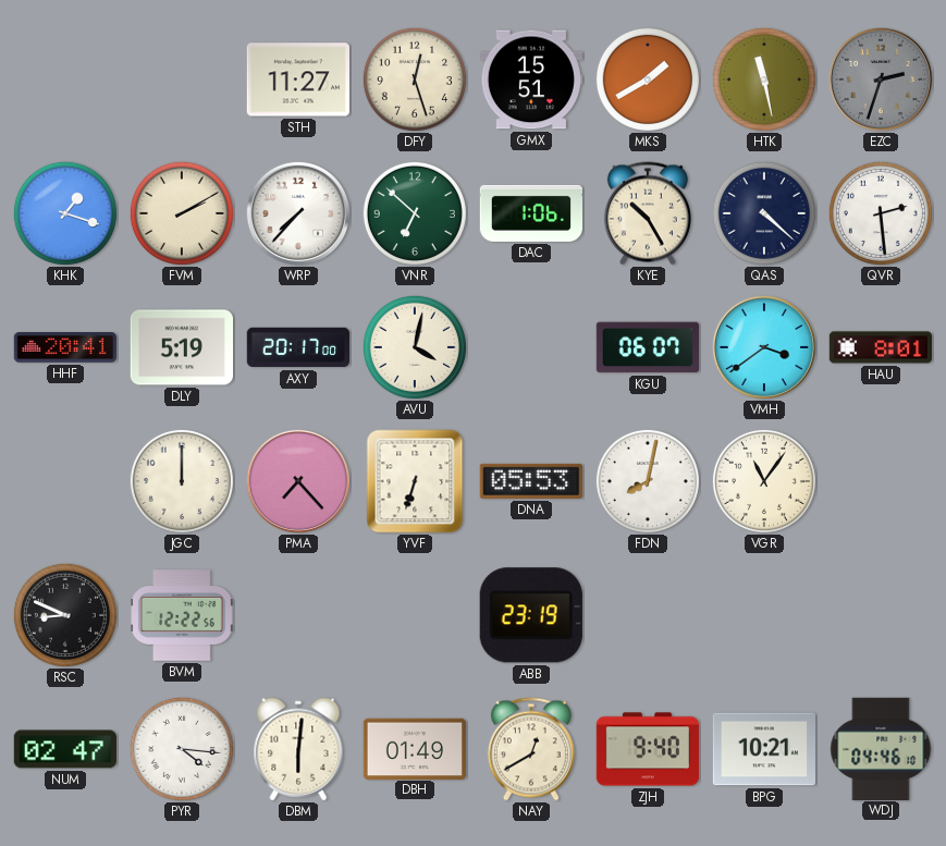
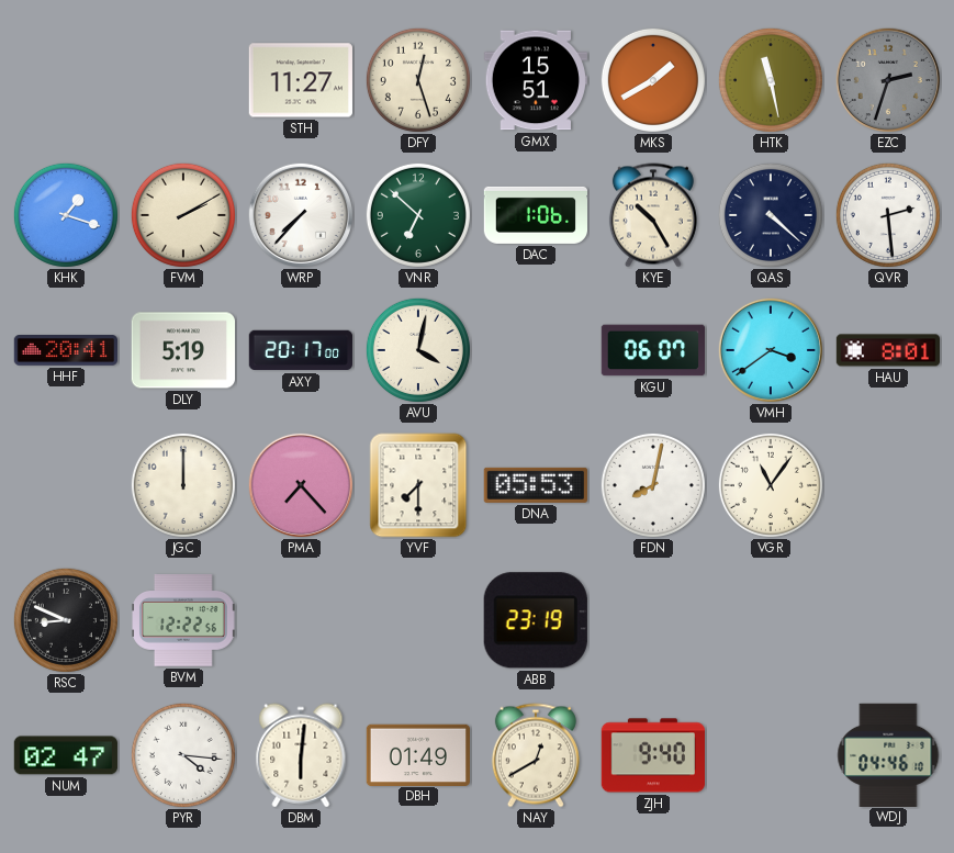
YVF: 6:33 -> 7:30
BPG: 10:21 -> none
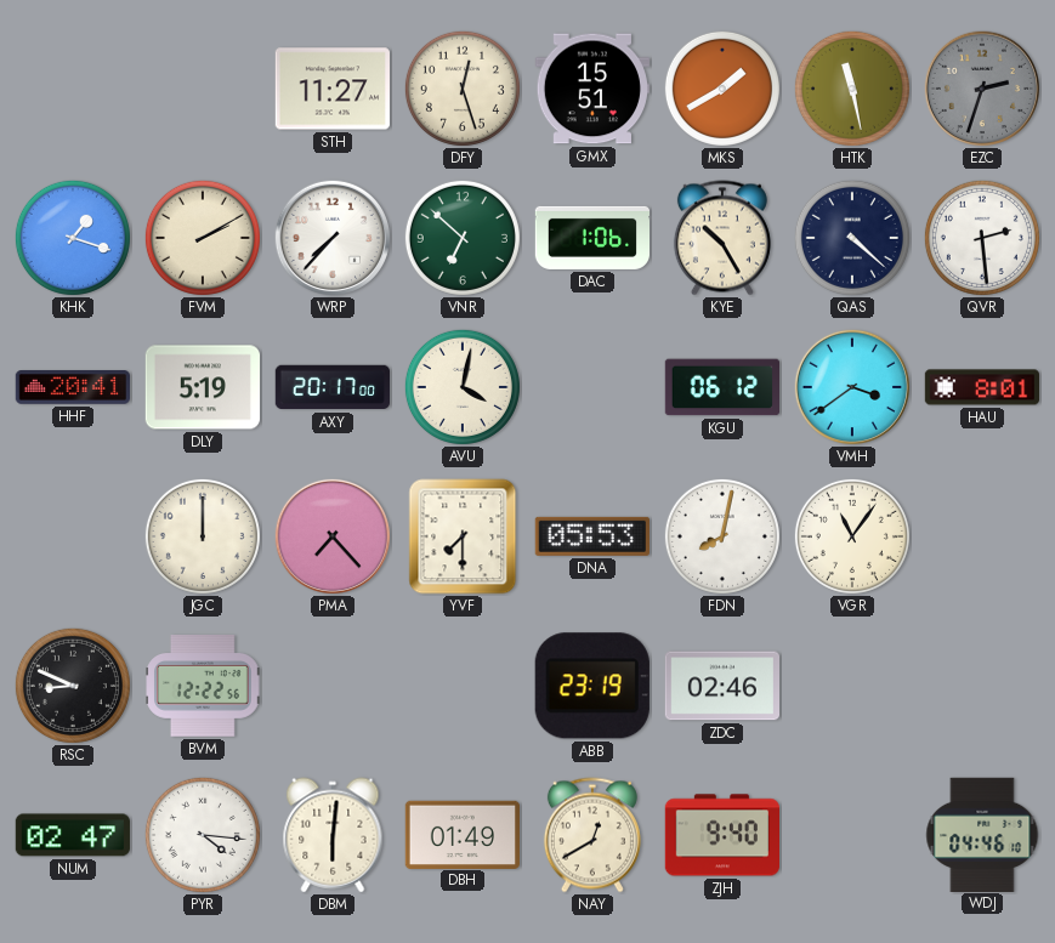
KGU: 06:07 -> 06:12
ZDC: none -> 02:46
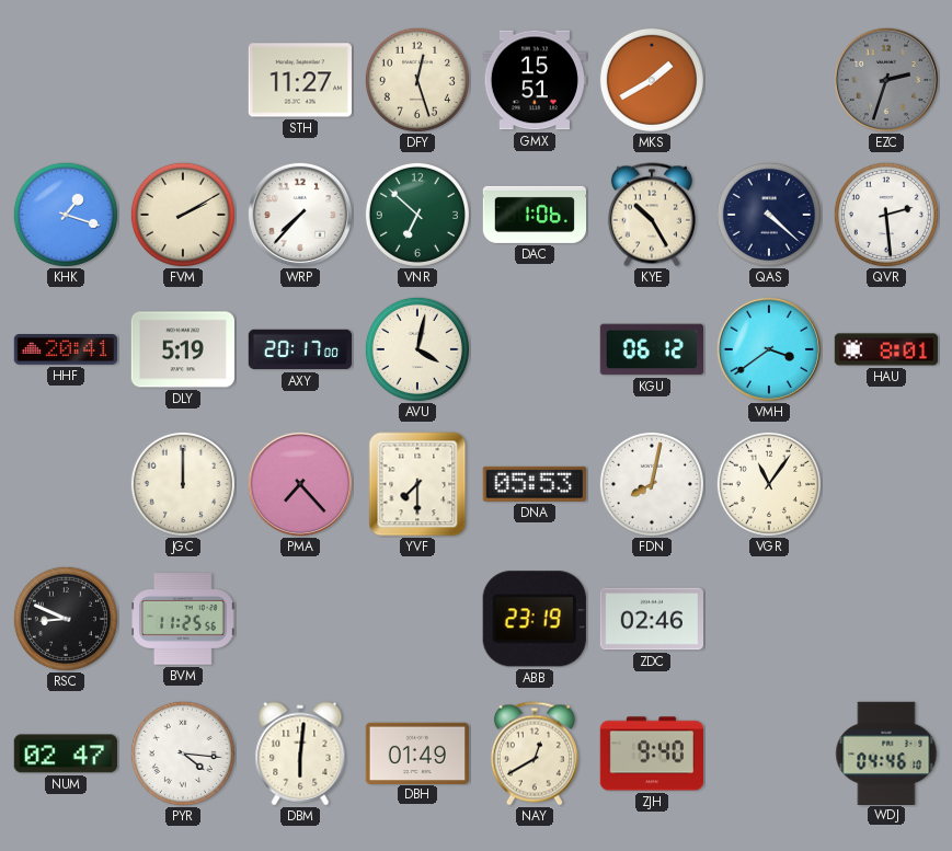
HTK: 11:28 -> none
BVM: 12:22 -> 11:25
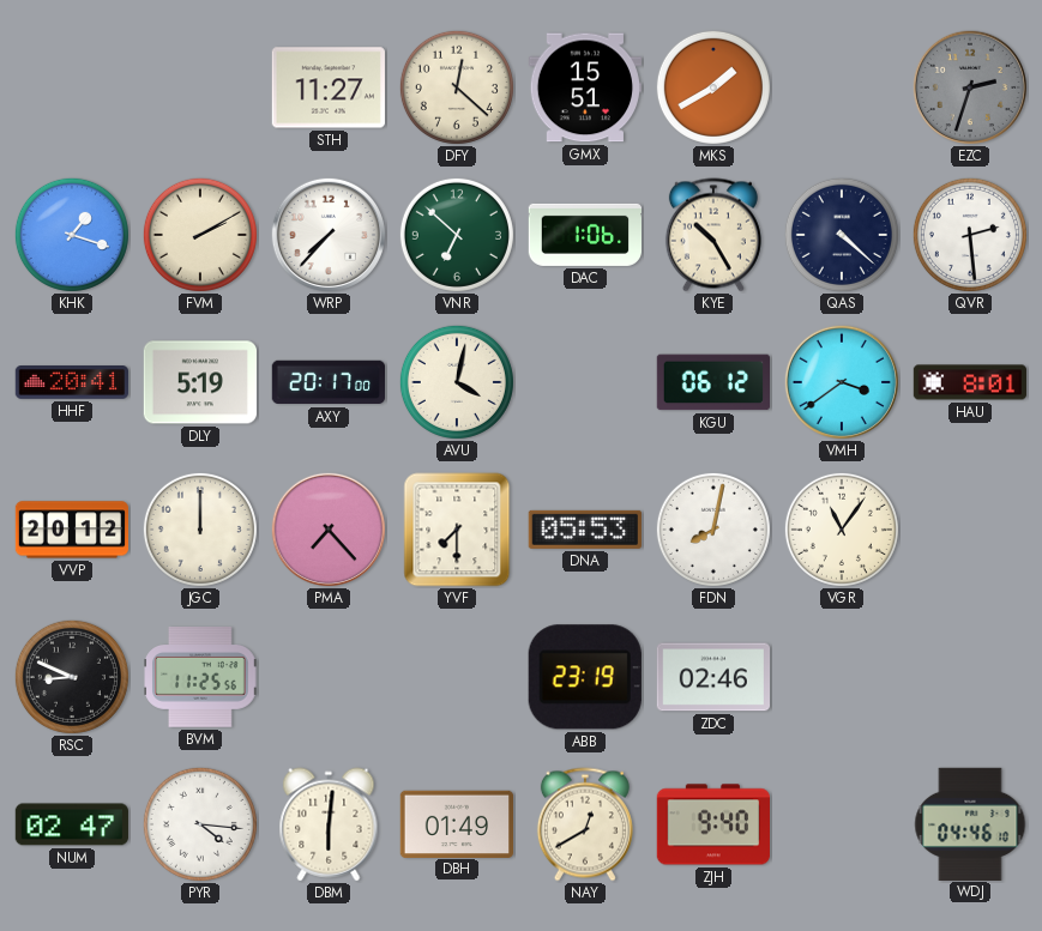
DFY: 12:27 -> 12:22
VVP: none -> 20:12
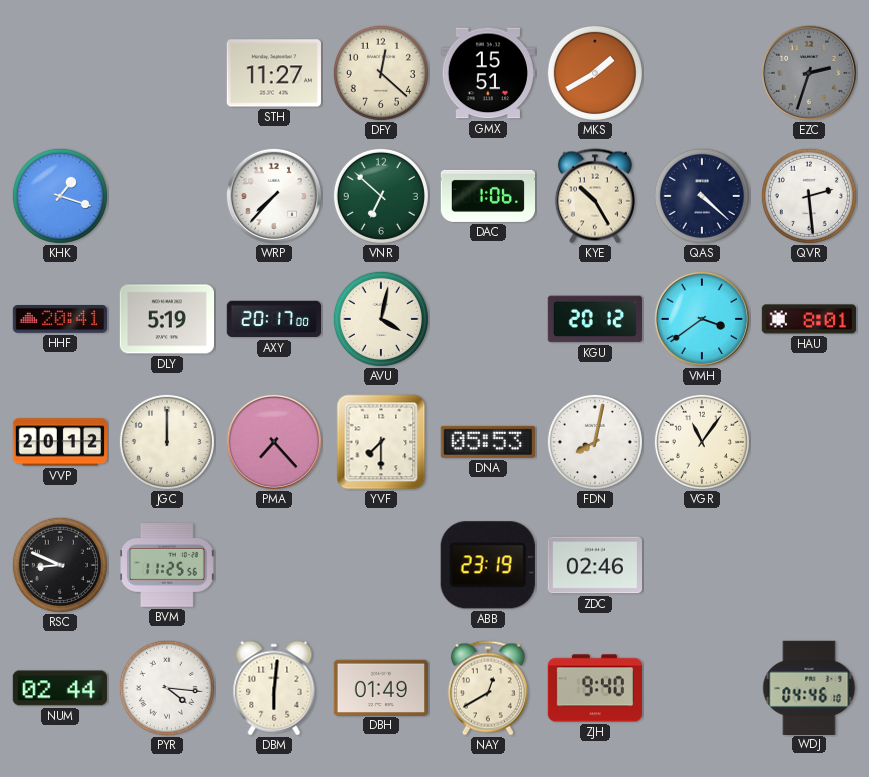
FVM: 2:10 -> none
KGU: 06:12 -> 20:12
NUM: 02:47 -> 02:44
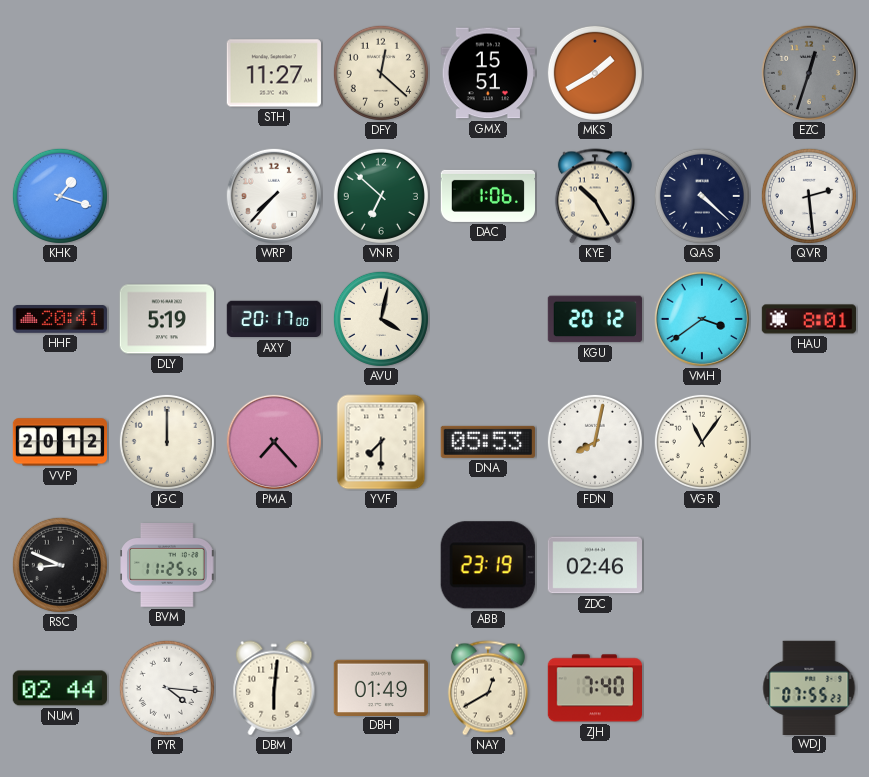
EZC: 2:33 -> 12:33
ZJH: 9:40 -> 7:40
WDJ: 04:46 -> 07:55
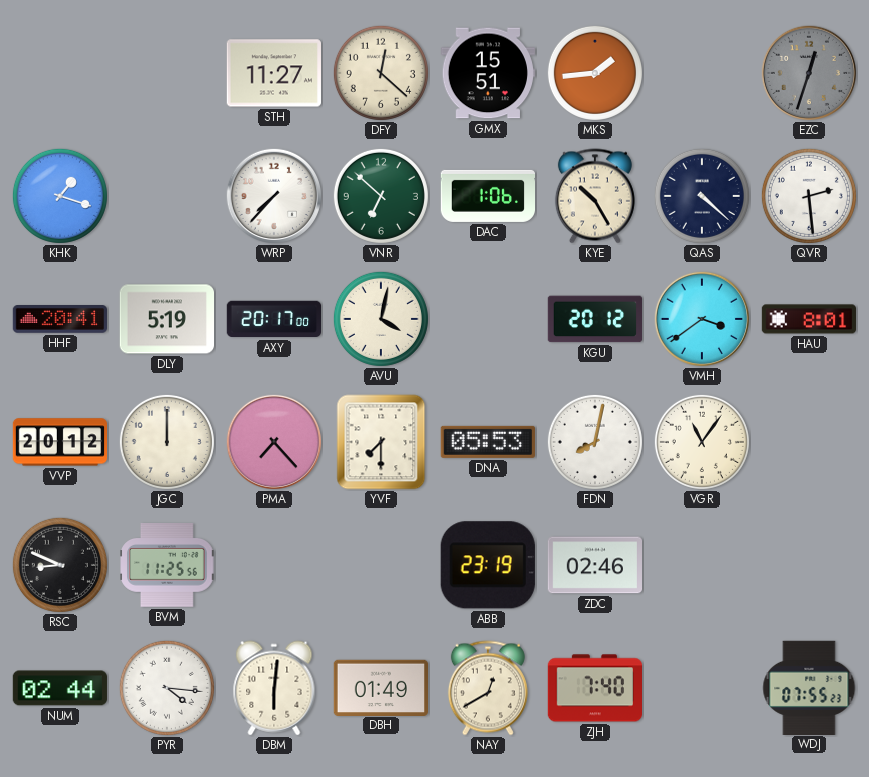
MKS: 1:40 -> 1:44
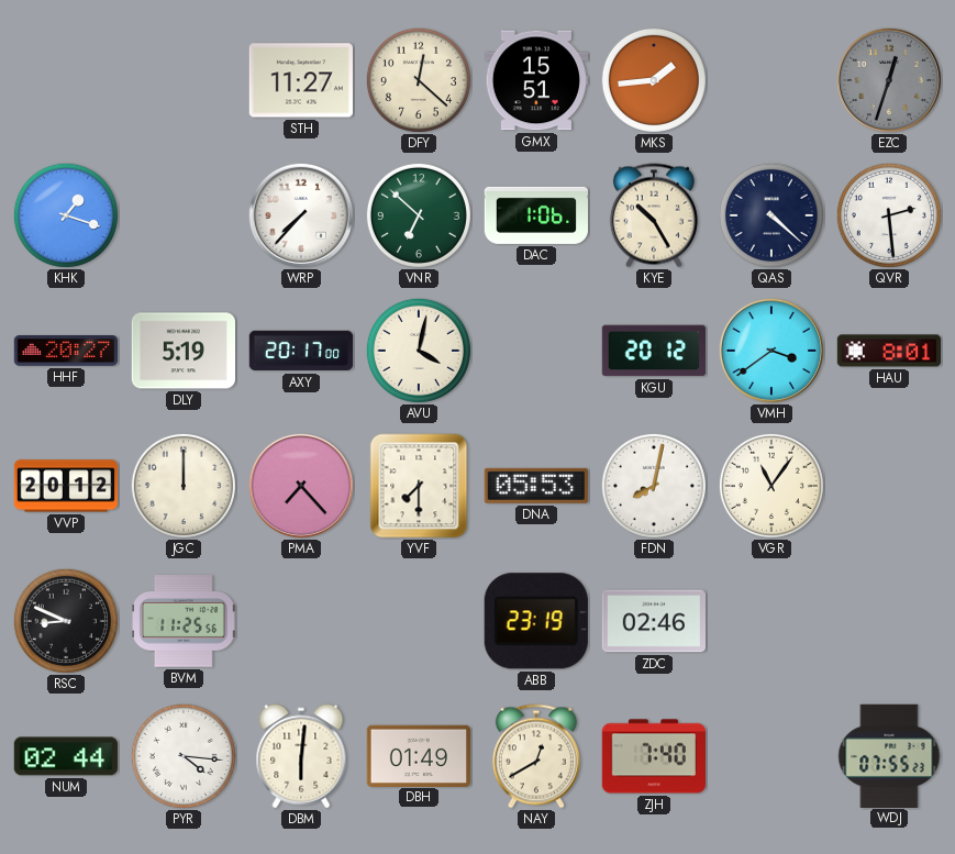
HHF: 20:41 -> 20:27
